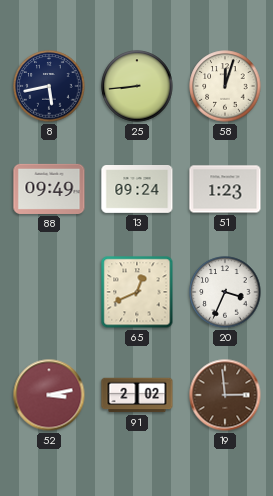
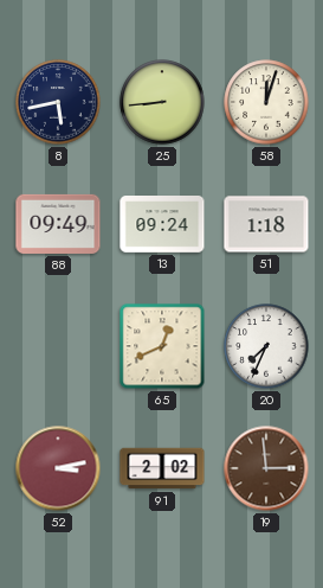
51: 1:23 -> 1:18
20: 3:34 -> 7:34
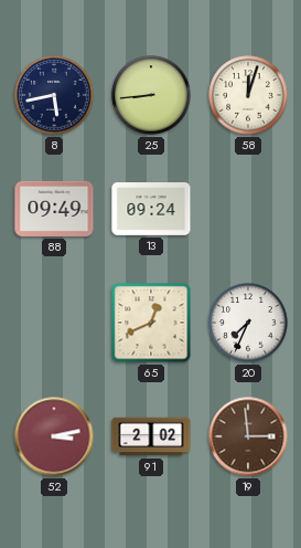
51: 1:18 -> none
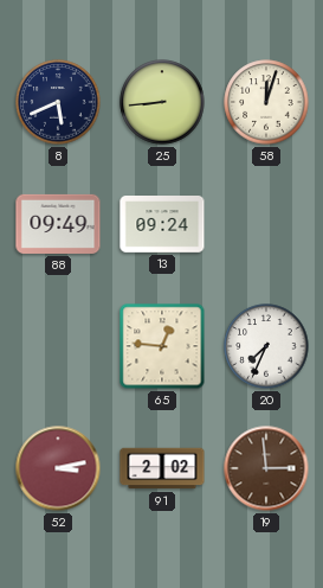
8: 5:43 -> 5:41
65: 12:41 -> 12:46
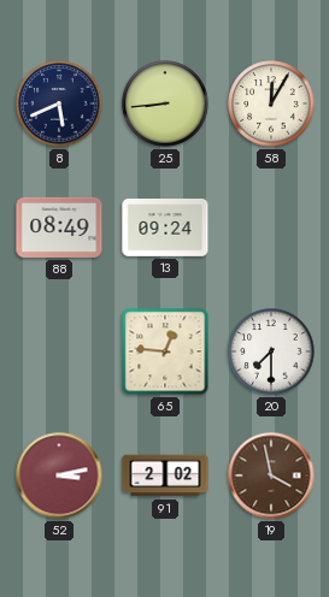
58: 12:03 -> 12:05
88: 09:49 -> 08:49
20: 7:34 -> 7:30
19: 2:59 -> 3:58
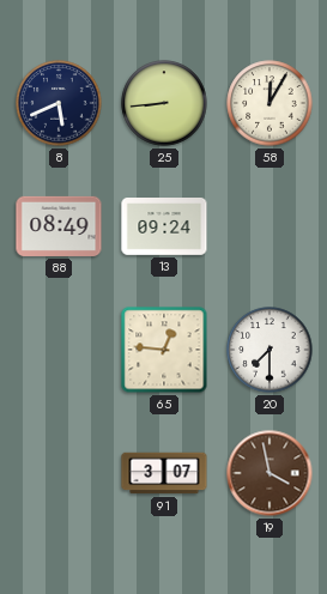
52: 3:13 -> none
91: 2:02 -> 3:07
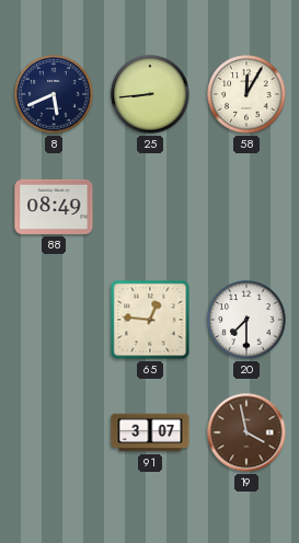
13: 09:24 -> none
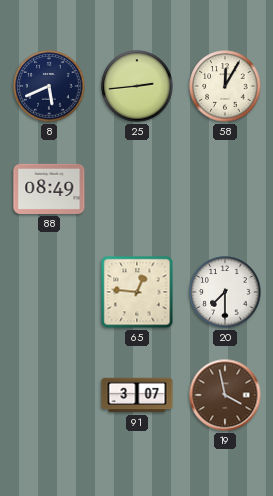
25: 8:44 -> 2:44
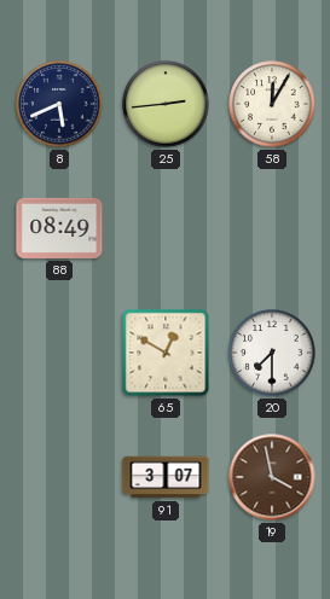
65: 12:46 -> 12:50
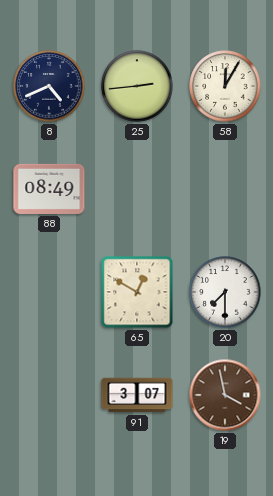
8: 5:41 -> 4:41
